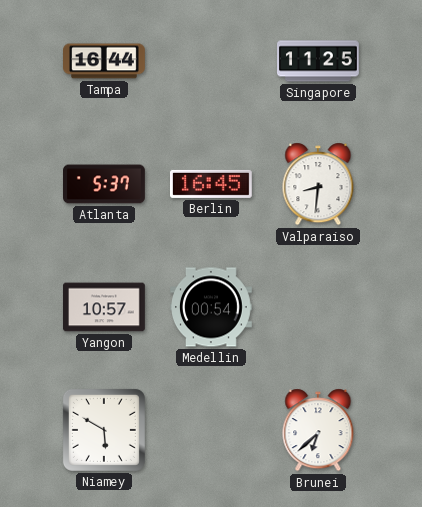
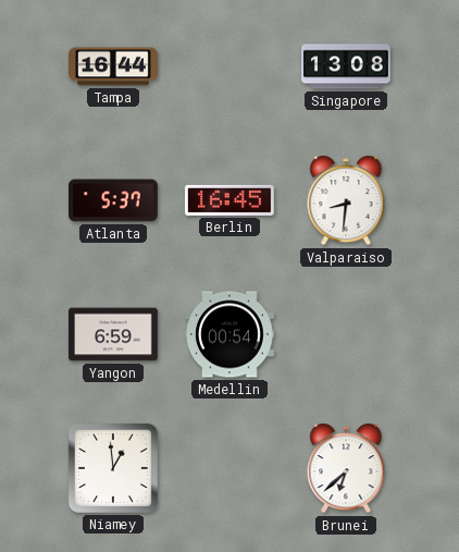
Singapore: 11:25 -> 13:08
Yangon: 10:57 -> 6:59
Niamey: 5:50 -> 12:59
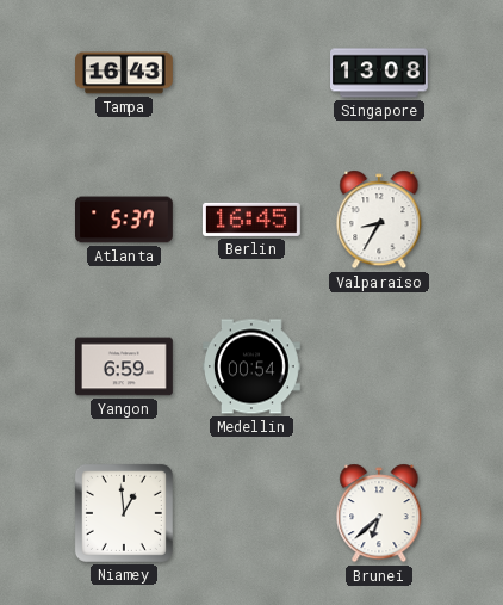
Tampa: 16:44 -> 16:43
Valparaiso: 8:31 -> 8:35
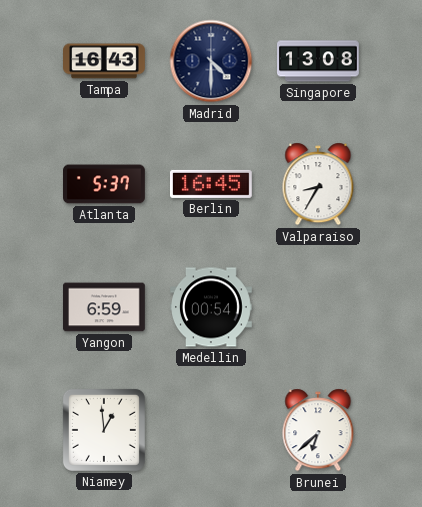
Madrid: none -> 4:30
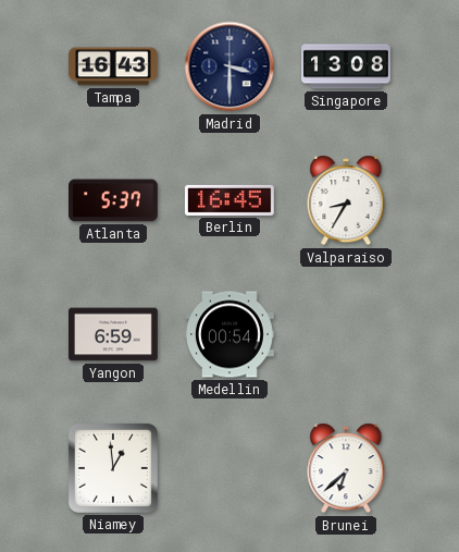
Madrid: 4:30 -> 3:30
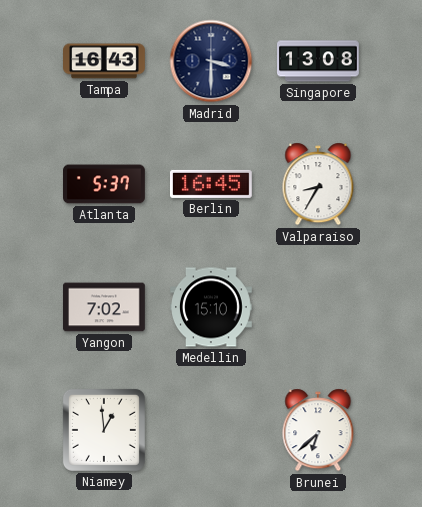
Yangon: 6:59 -> 7:02
Medellin: 00:54 -> 15:10
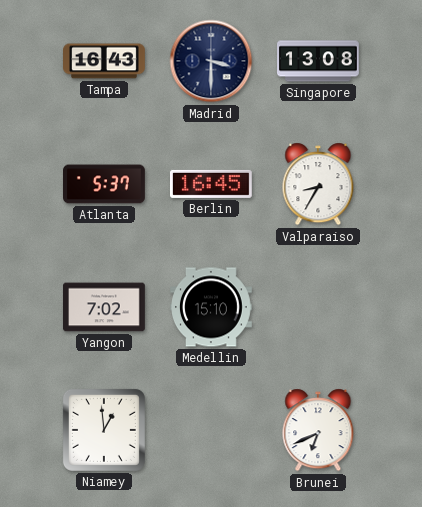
Brunei: 6:38 -> 6:41
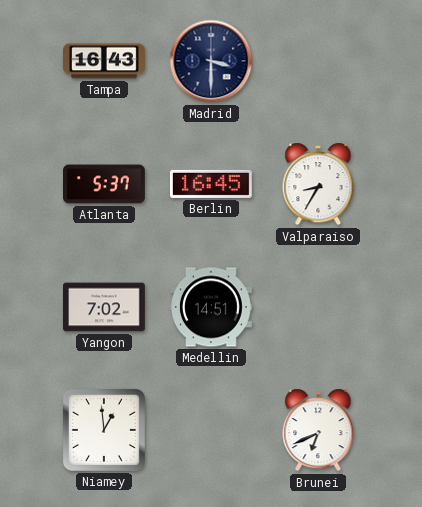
Singapore: 13:08 -> none
Medellin: 15:10 -> 14:51
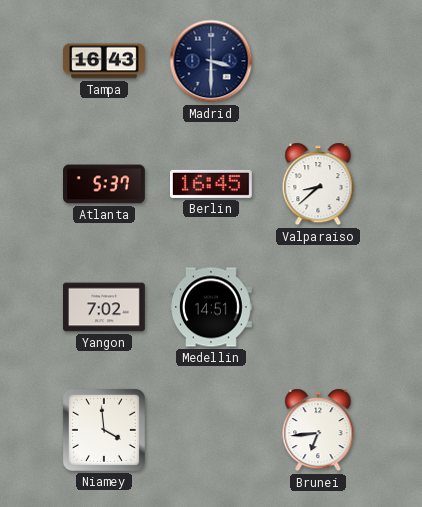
Valparaiso: 8:35 -> 8:38
Niamey: 12:59 -> 3:59
Brunei: 6:41 -> 6:44
